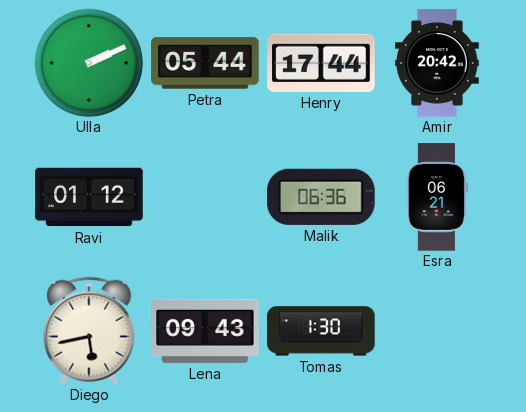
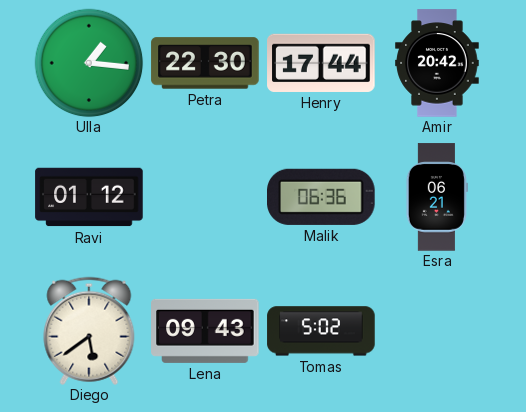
Ulla: 2:11 -> 1:16
Petra: 05:44 -> 22:30
Diego: 5:43 -> 5:39
Tomas: 1:30 -> 5:02
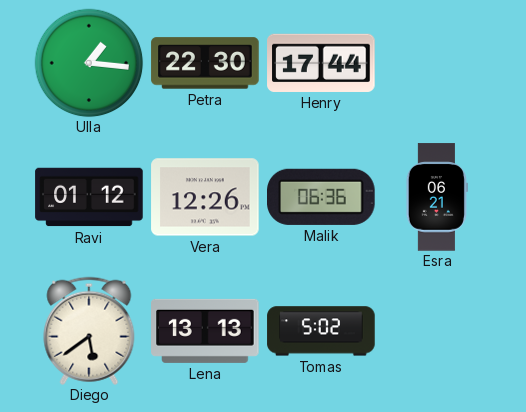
Amir: 20:42 -> none
Vera: none -> 12:26
Lena: 09:43 -> 13:13
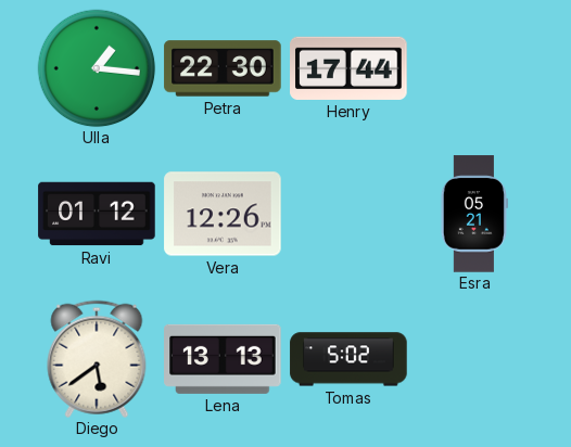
Malik: 06:36 -> none
Esra: 06:21 -> 05:21
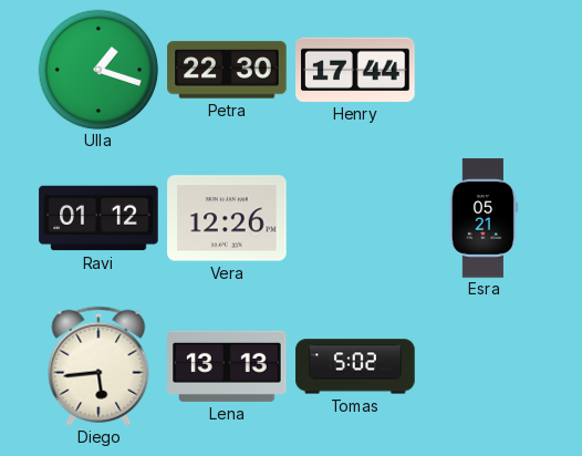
Ulla: 1:16 -> 1:18
Diego: 5:39 -> 5:44
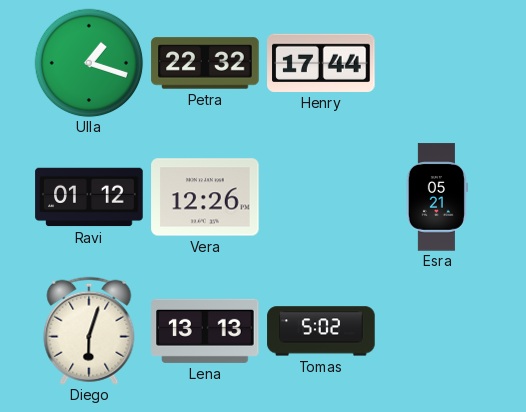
Petra: 22:30 -> 22:32
Diego: 5:44 -> 6:03
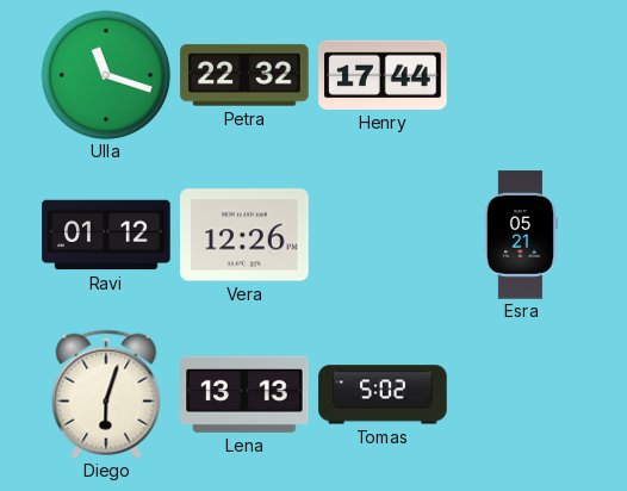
Ulla: 1:18 -> 11:18
